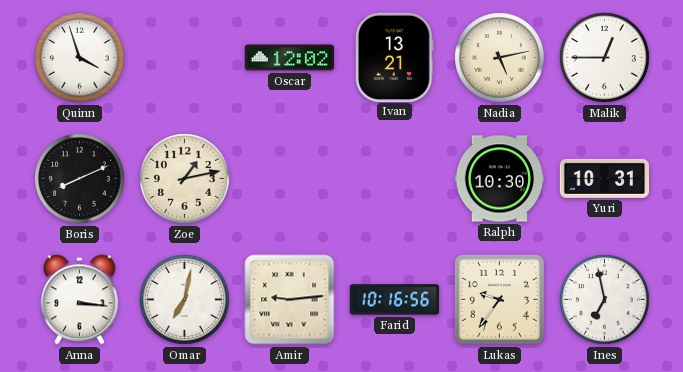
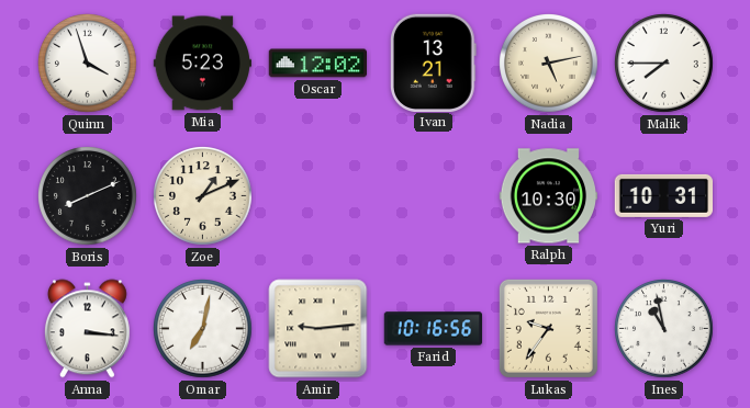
Mia: none -> 5:23
Malik: 12:45 -> 7:45
Zoe: 1:13 -> 1:11
Ines: 6:58 -> 10:58
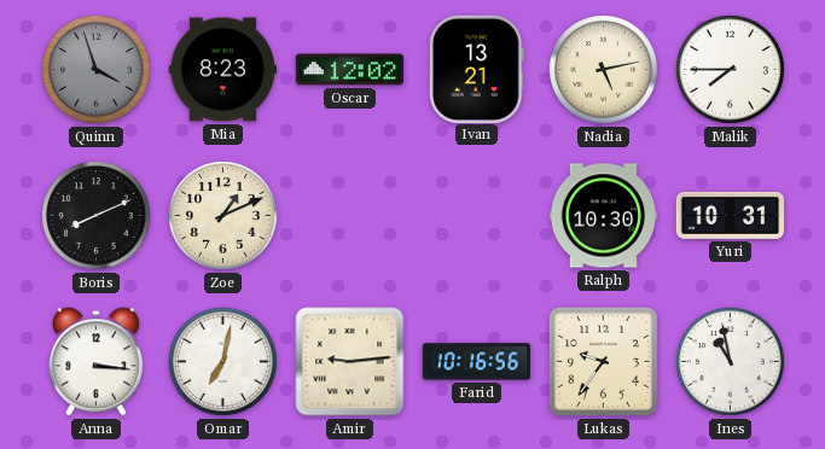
Quinn dial: white -> grey
Mia: 5:23 -> 8:23
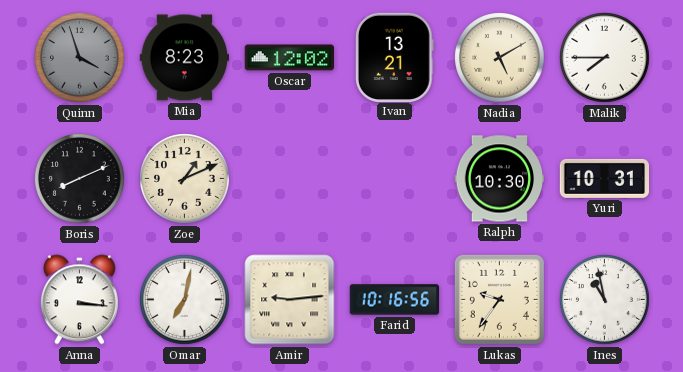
Nadia: 5:13 -> 5:10
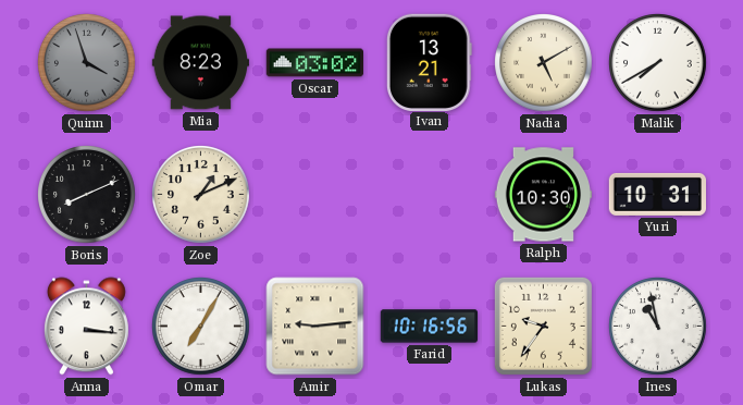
Oscar: 12:02 -> 03:02
Malik: 7:45 -> 7:40
Omar: 7:02 -> 7:05
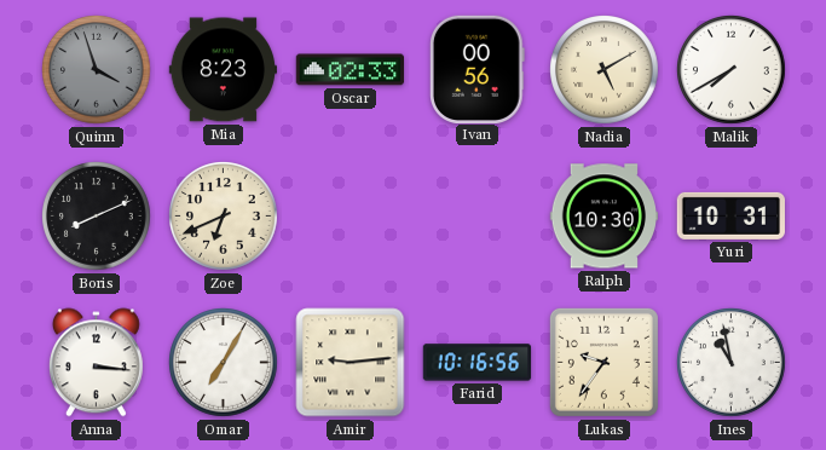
Oscar: 03:02 -> 02:33
Ivan: 13:21 -> 00:56
Zoe: 1:11 -> 6:41
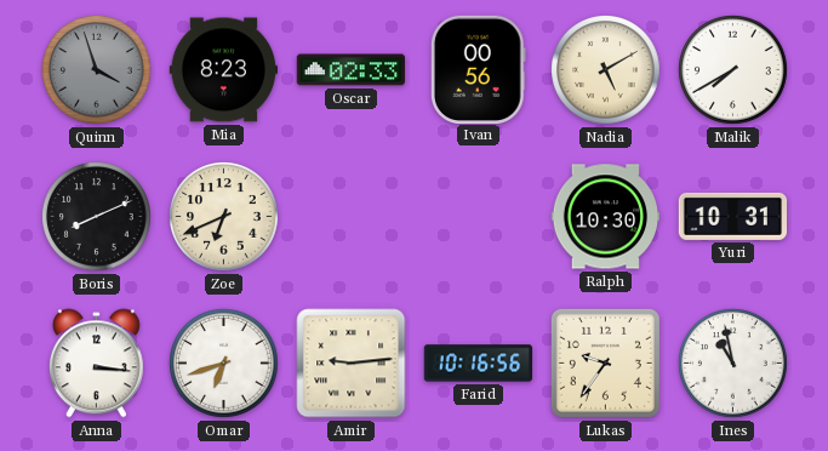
Omar: 7:05 -> 6:42
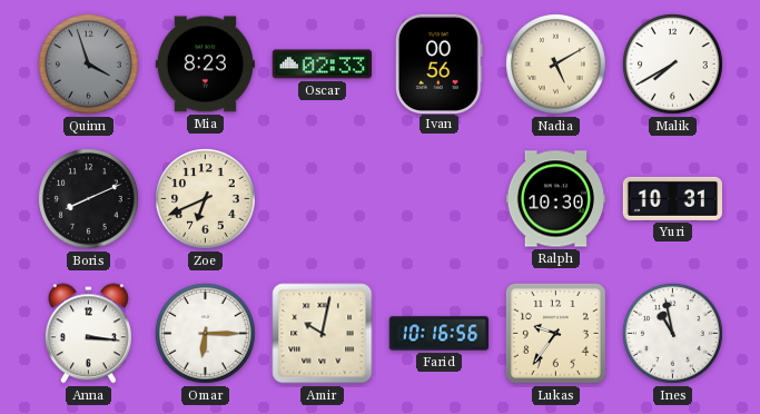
Omar: 6:42 -> 6:15
Amir: 9:14 -> 10:02
